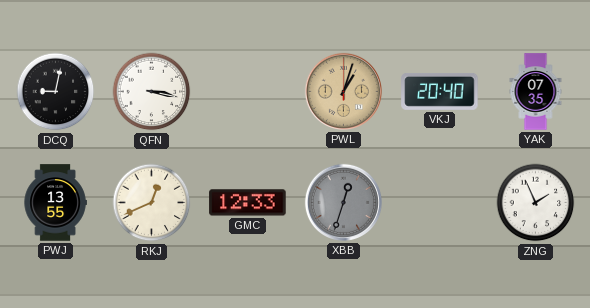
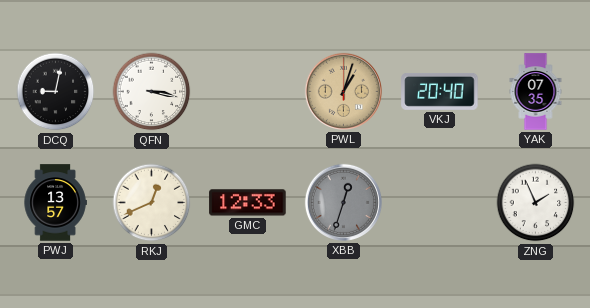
PWJ: 13:55 -> 13:57
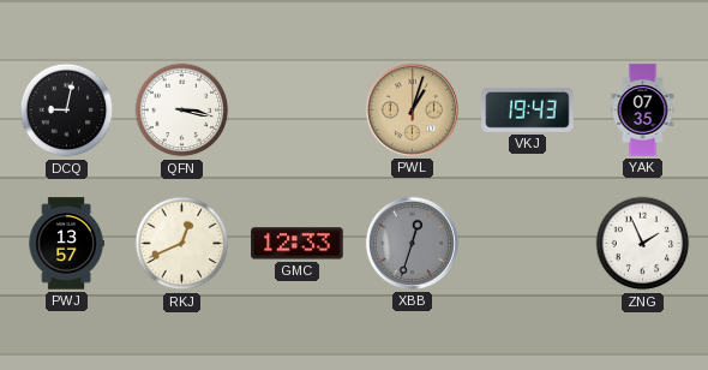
VKJ: 20:40 -> 19:43
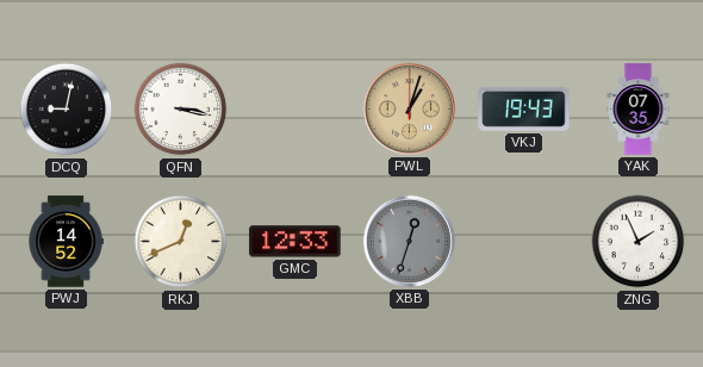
PWJ: 13:57 -> 14:52
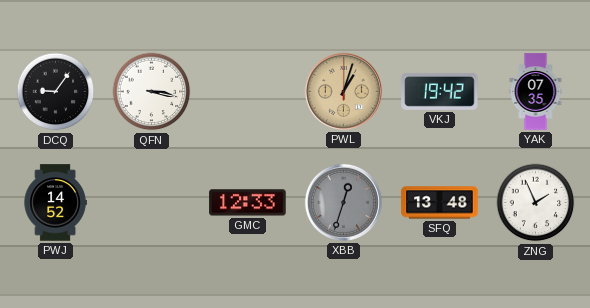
DCQ: 9:02 -> 9:06
VKJ: 19:43 -> 19:42
RKJ: 12:41 -> none
SFQ: none -> 13:48
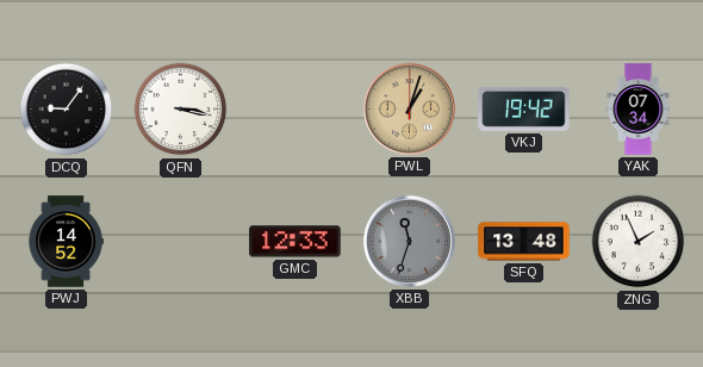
YAK: 07:35 -> 07:34
XBB: 12:33 -> 11:33
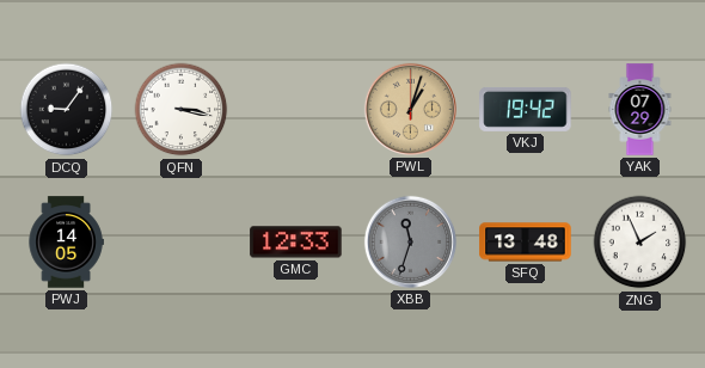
YAK: 07:34 -> 07:29
PWJ: 14:52 -> 14:05
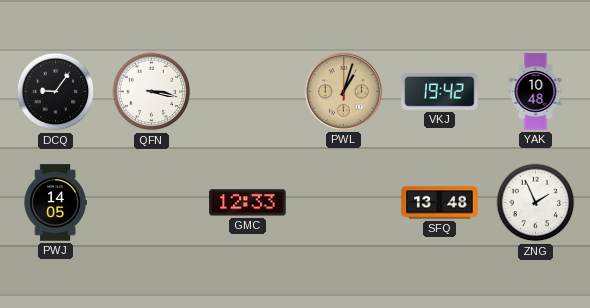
YAK: 07:29 -> 10:48
XBB: 11:33 -> none
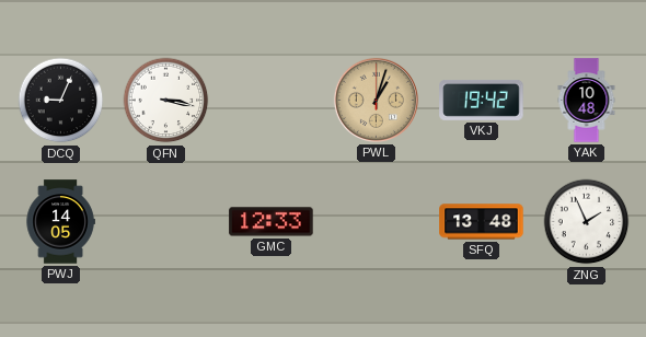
DCQ: 9:06 -> 9:04
